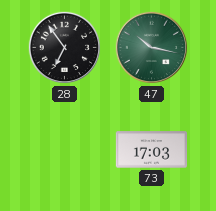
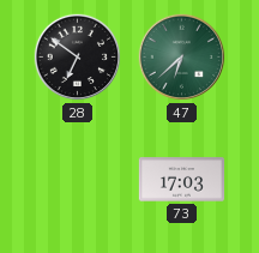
28: 6:54 -> 6:51
47: 10:17 -> 6:38
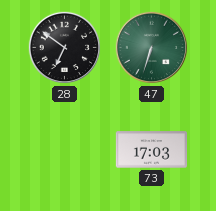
47: 6:38 -> 6:33
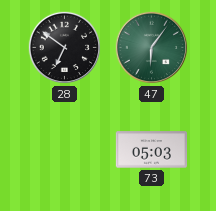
47: 6:33 -> 6:06
73: 17:03 -> 05:03
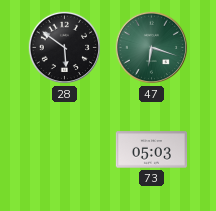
28: 6:51 -> 5:51
47: 6:06 -> 6:18
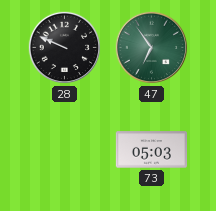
28: 5:51 -> 9:49
47: 6:18 -> 6:54
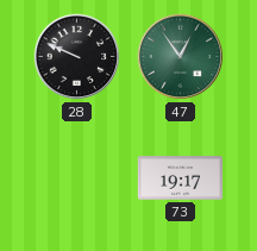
47: 6:54 -> 12:54
73: 05:03 -> 19:17
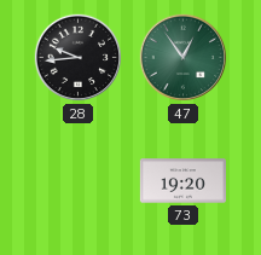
28: 9:49 -> 9:44
73: 19:17 -> 19:20
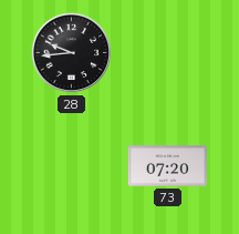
47: 12:54 -> none
73: 19:20 -> 07:20
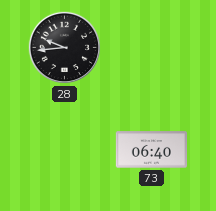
73: 07:20 -> 06:40
